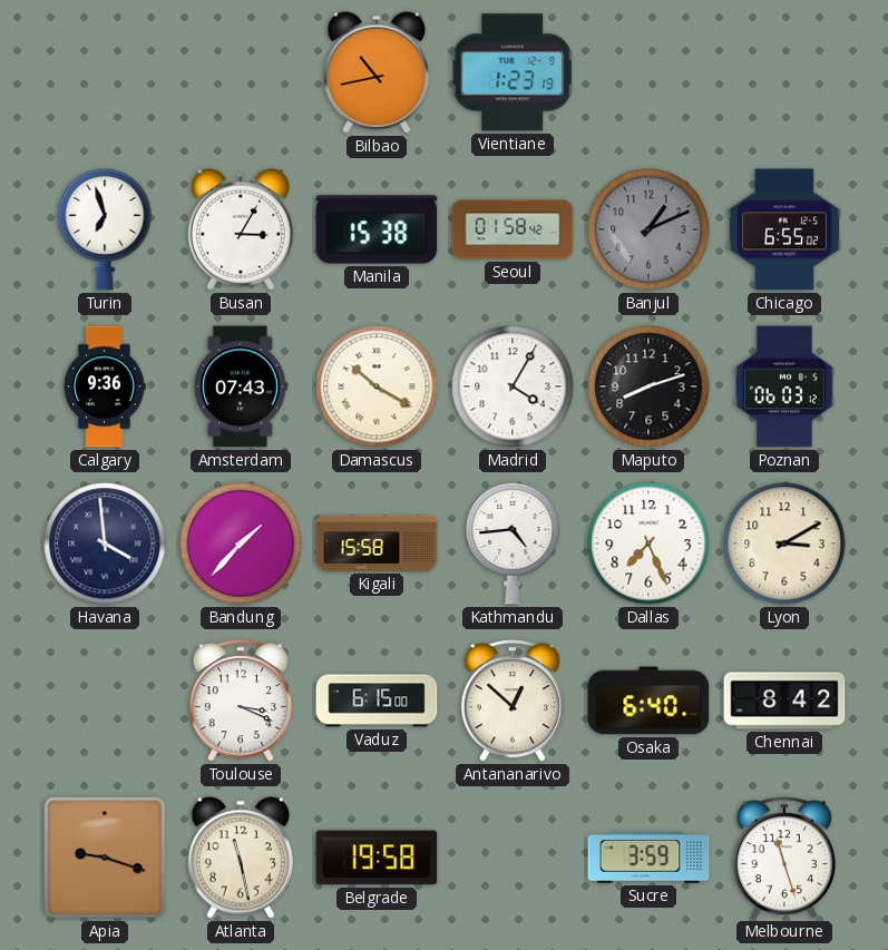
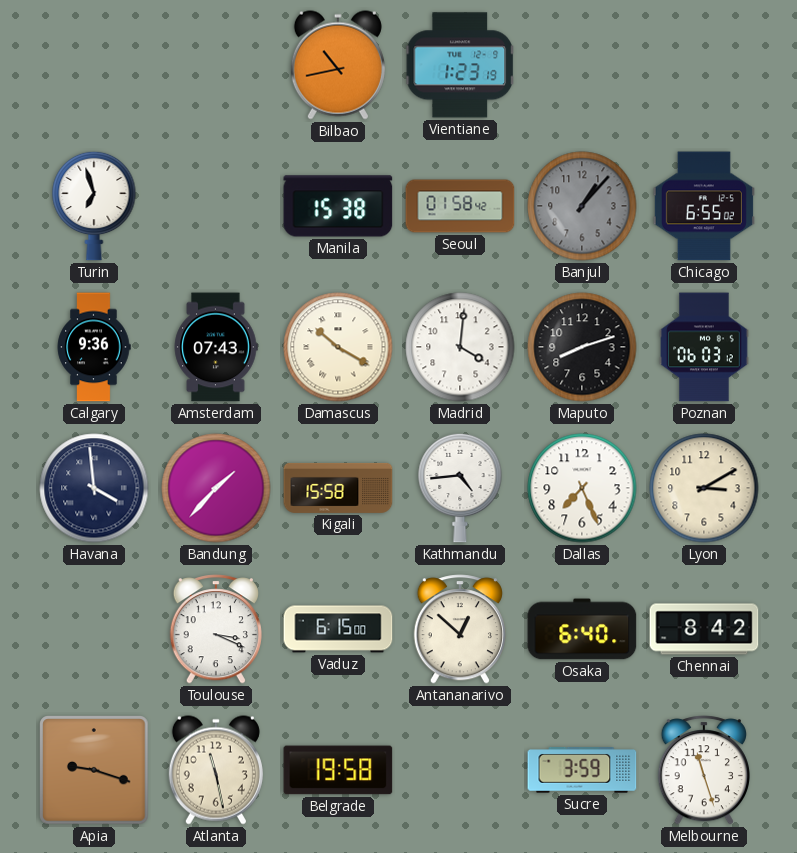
Busan: 3:05 -> none
Banjul: 1:11 -> 1:07
Madrid: 4:05 -> 4:01
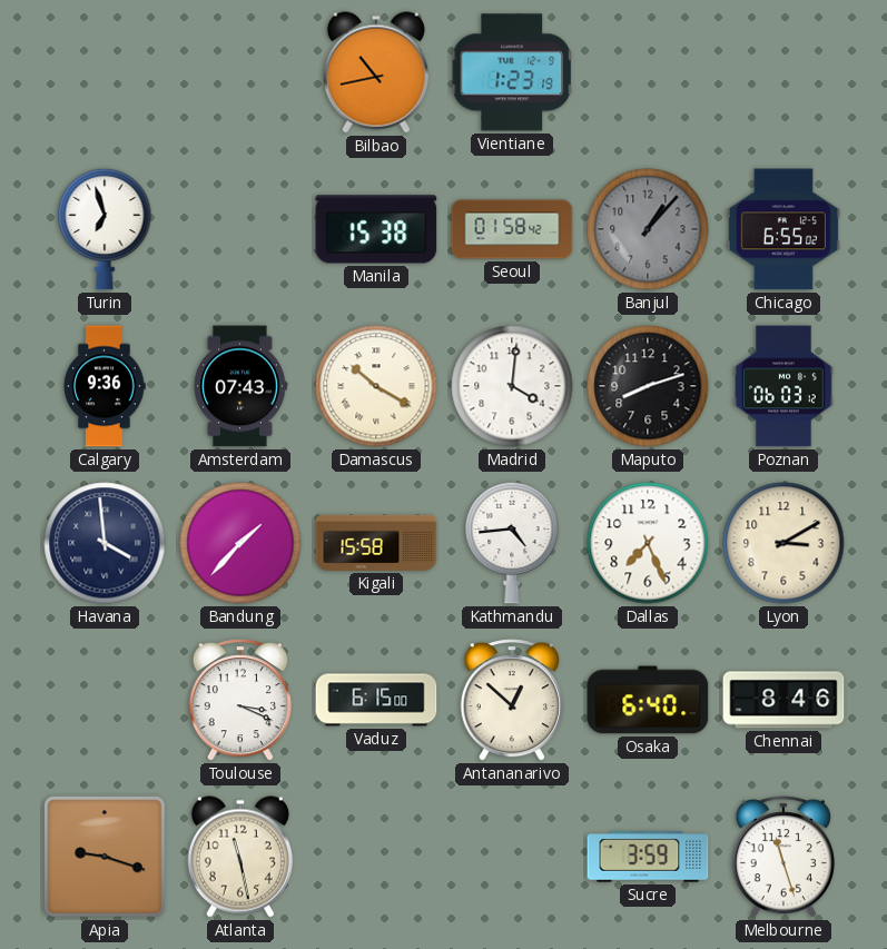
Chennai: 8:42 -> 8:46
Belgrade: 19:58 -> none
